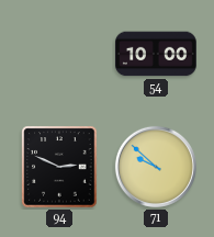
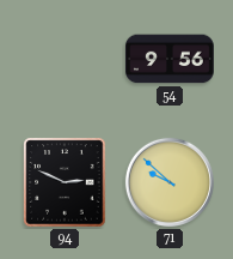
54: 10:00 -> 9:56
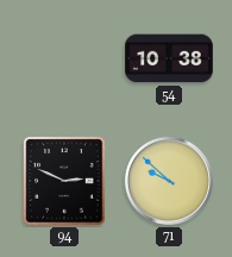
54: 9:56 -> 10:38
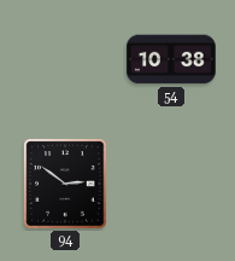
94: 2:49 -> 2:51
71: 9:52 -> none
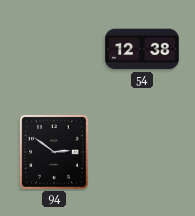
54: 10:38 -> 12:38
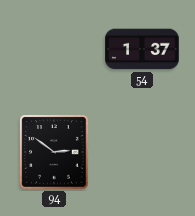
54: 12:38 -> 1:37
